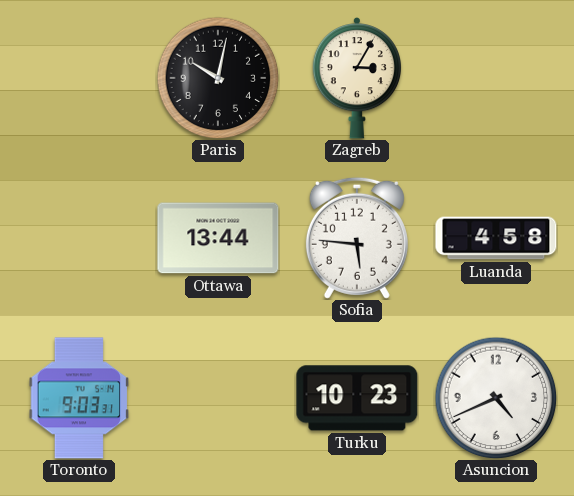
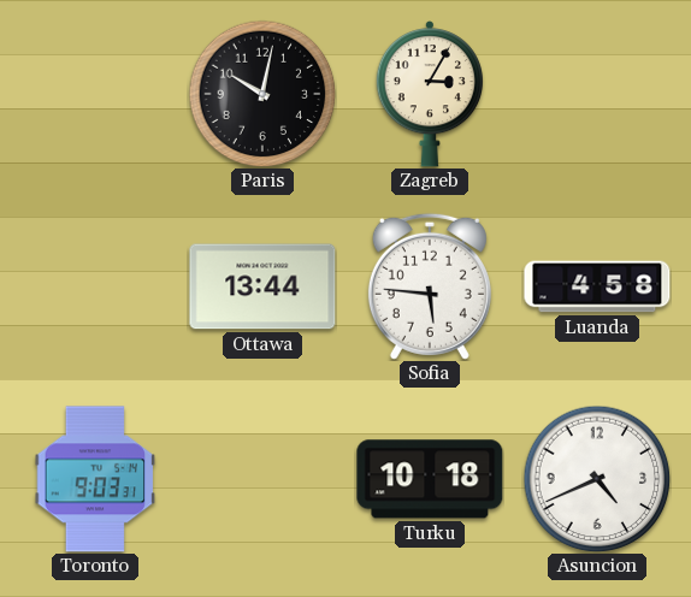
Turku: 10:23 -> 10:18
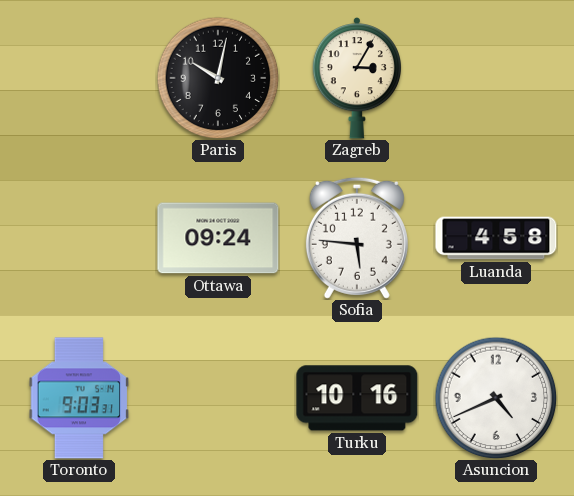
Ottawa: 13:44 -> 09:24
Turku: 10:18 -> 10:16
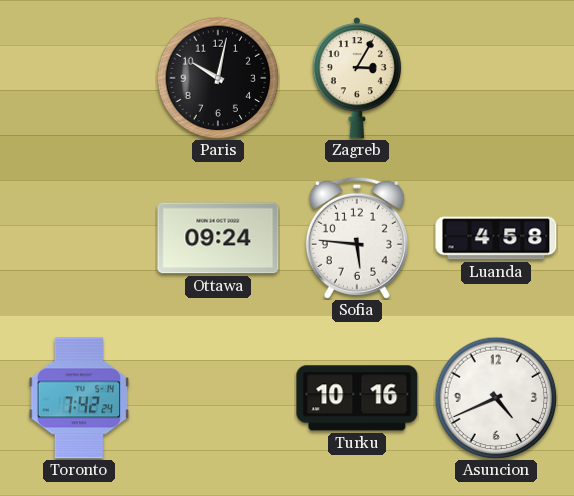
Toronto: 9:03 -> 7:42
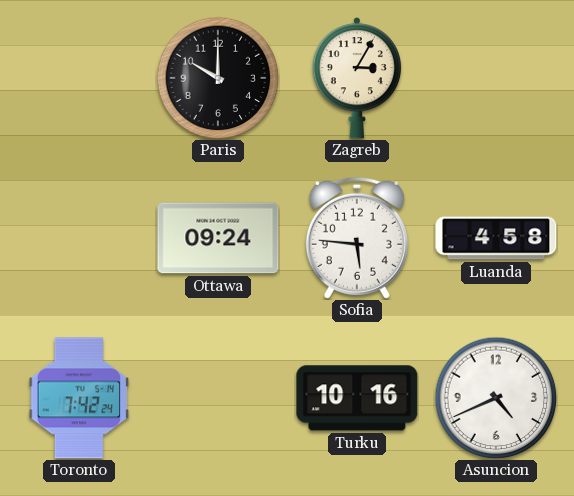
Paris: 10:02 -> 10:00
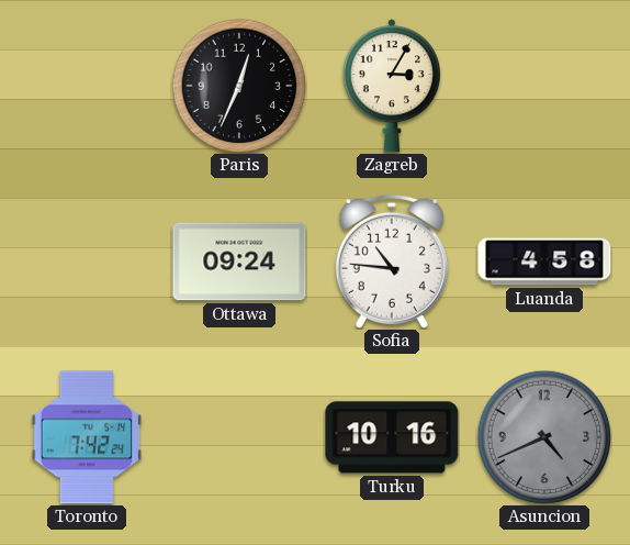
Paris: 10:00 -> 12:34
Sofia: 5:46 -> 10:46
Asuncion dial: white -> grey
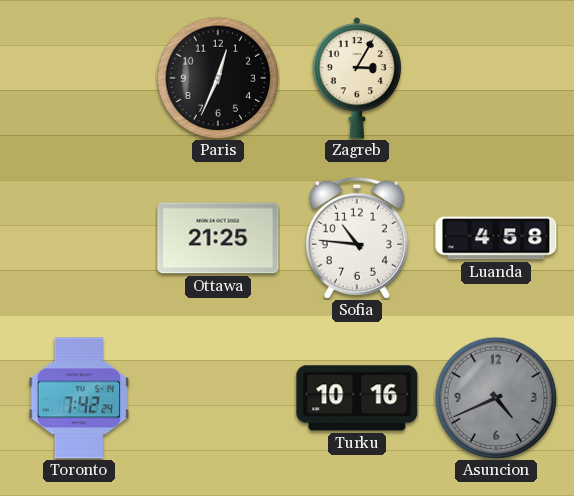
Ottawa: 09:24 -> 21:25
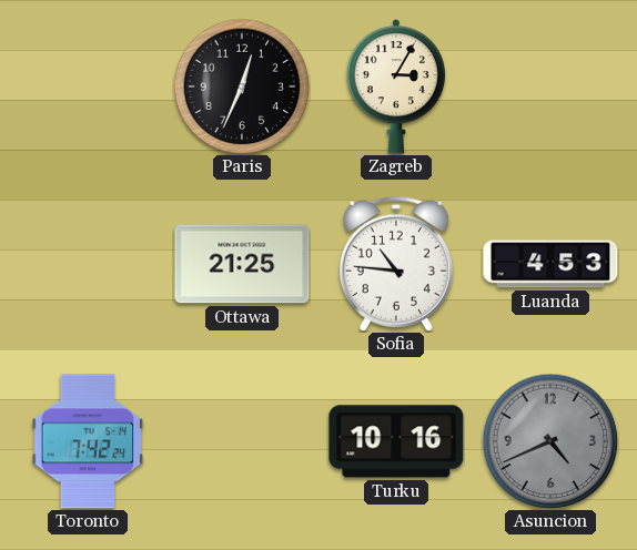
Luanda: 4:58 -> 4:53
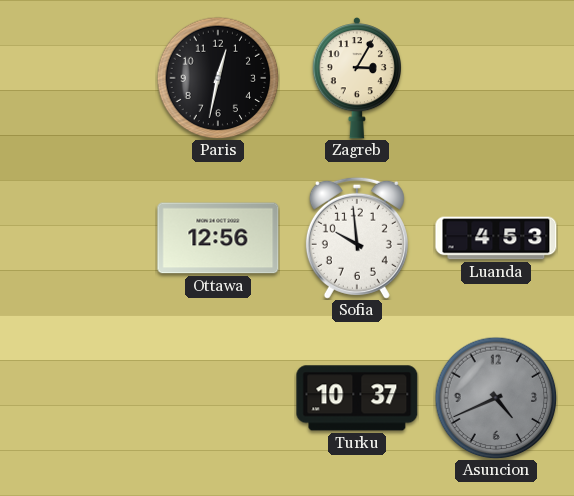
Paris: 12:34 -> 12:32
Ottawa: 21:25 -> 12:56
Sofia: 10:46 -> 9:59
Toronto: 7:42 -> none
Turku: 10:16 -> 10:37
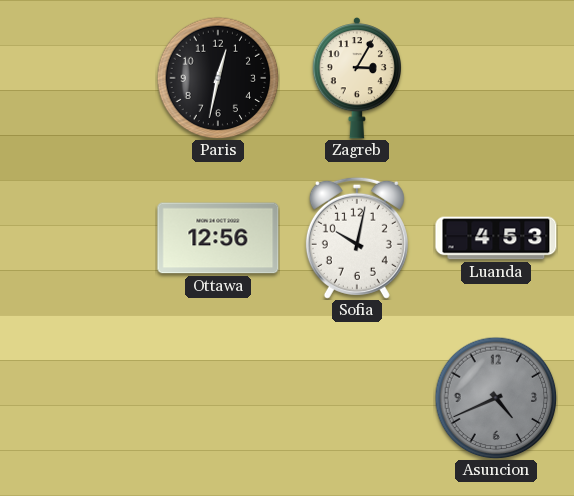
Sofia: 9:59 -> 10:02
Turku: 10:37 -> none
